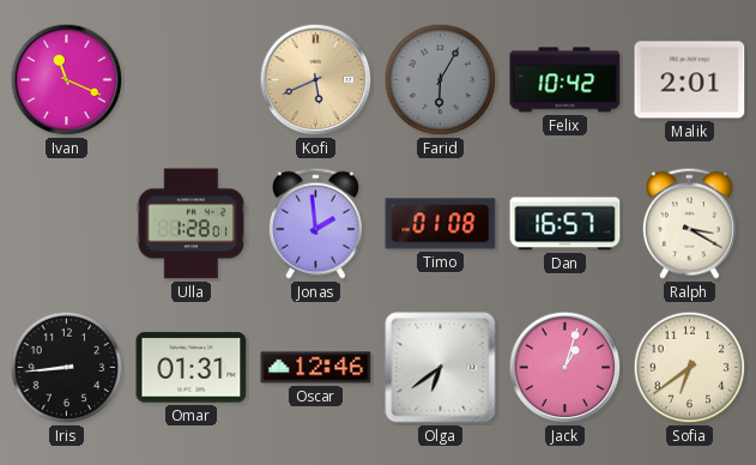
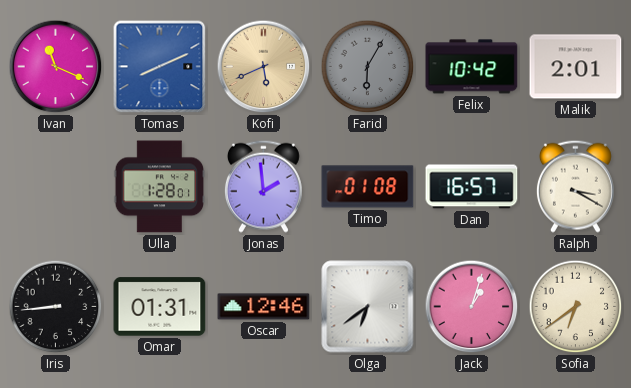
Tomas: none -> 8:11
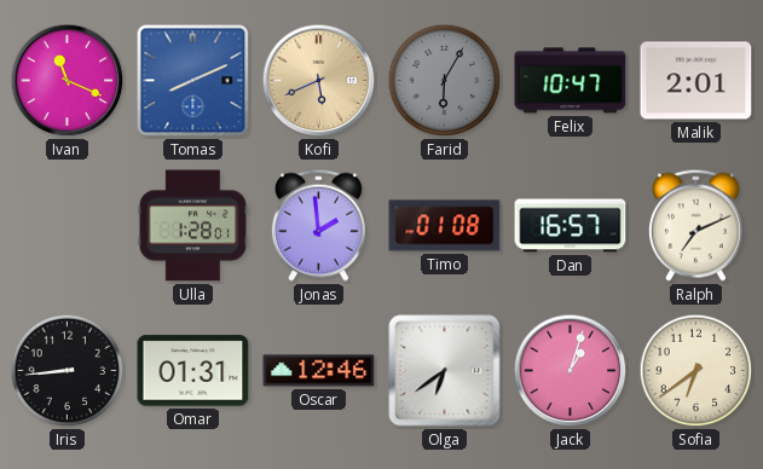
Felix: 10:42 -> 10:47
Ralph: 3:20 -> 7:11
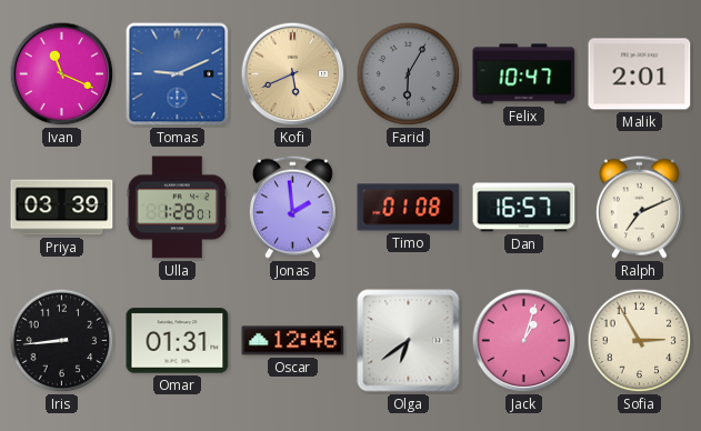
Tomas: 8:11 -> 9:11
Priya: none -> 03:39
Sofia: 6:39 -> 2:55
